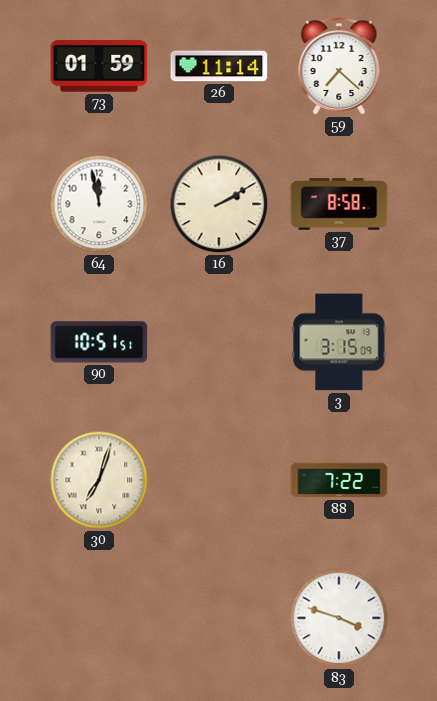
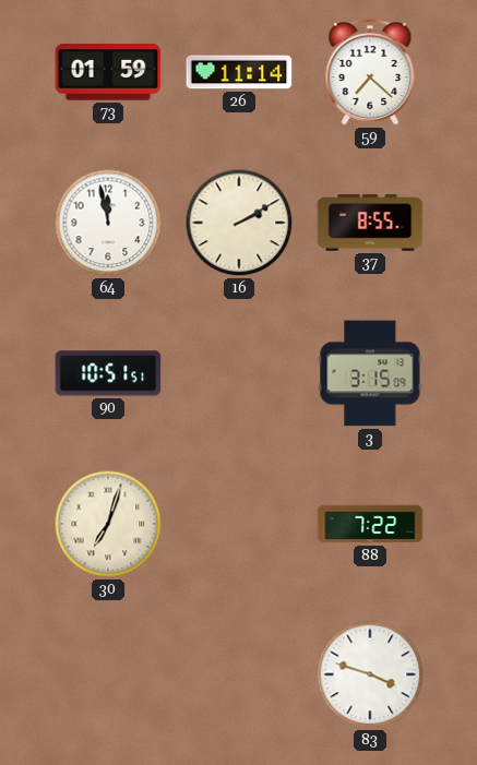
37: 8:58 -> 8:55
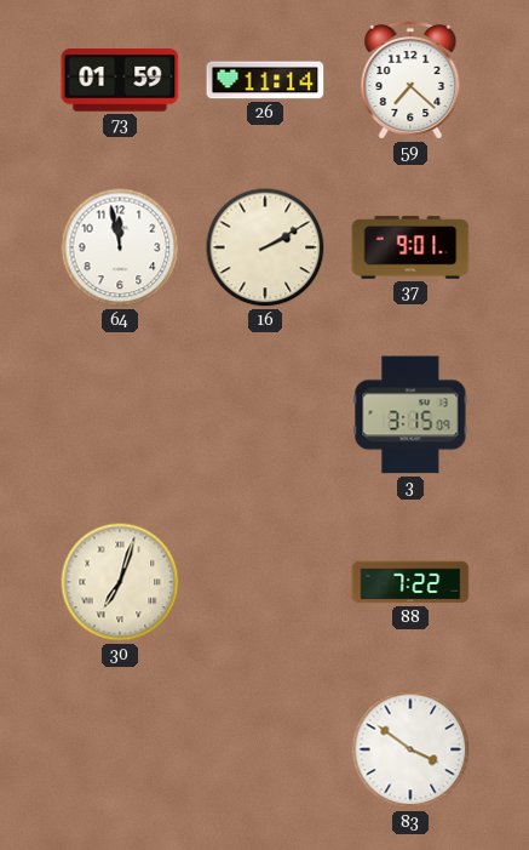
37: 8:55 -> 9:01
90: 10:51 -> none
83: 3:48 -> 3:51
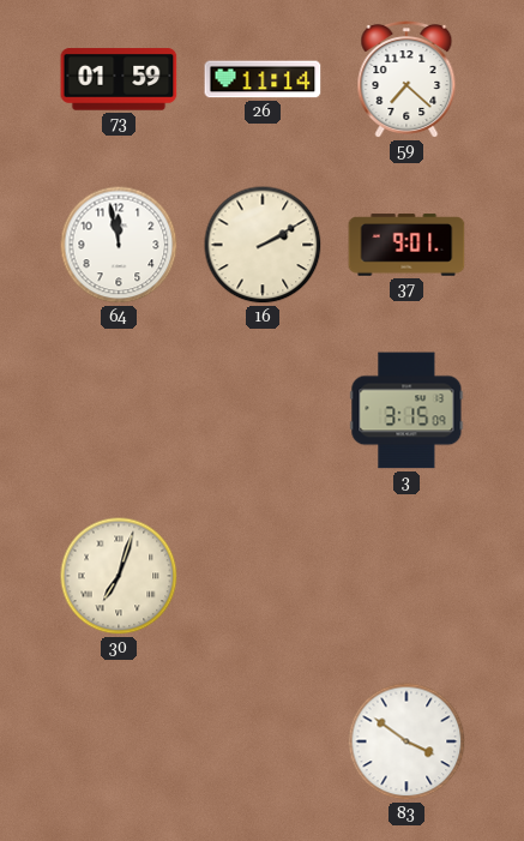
88: 7:22 -> none
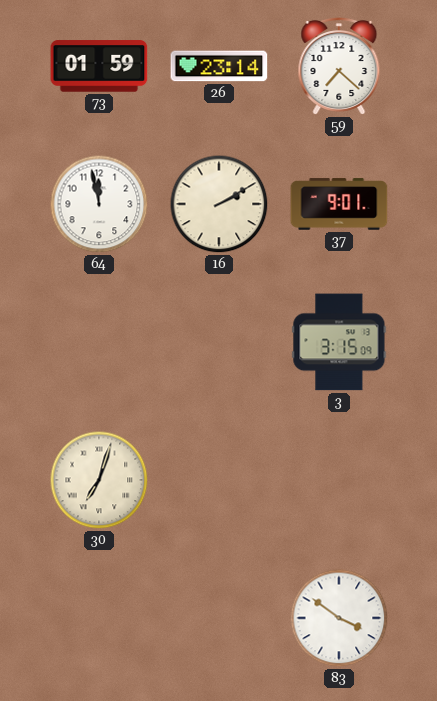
26: 11:14 -> 23:14
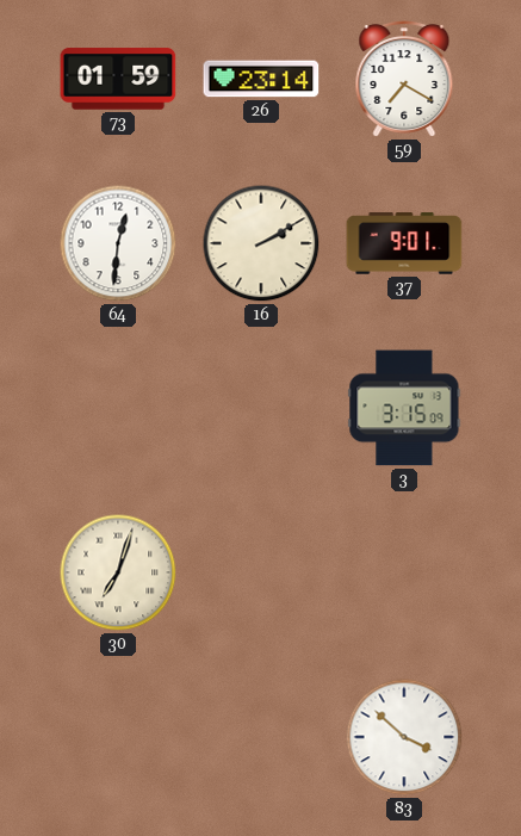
59: 7:22 -> 7:20
64: 11:58 -> 12:31
83: 3:51 -> 3:52
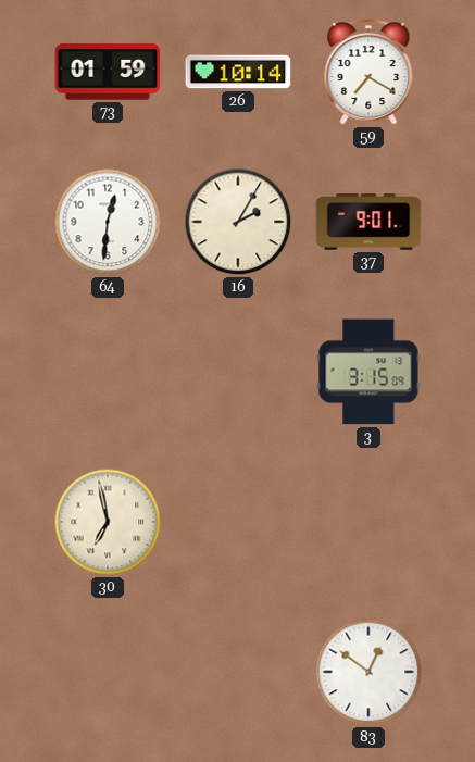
26: 23:14 -> 10:14
16: 2:10 -> 2:05
30: 7:03 -> 6:58
83: 3:52 -> 12:51
